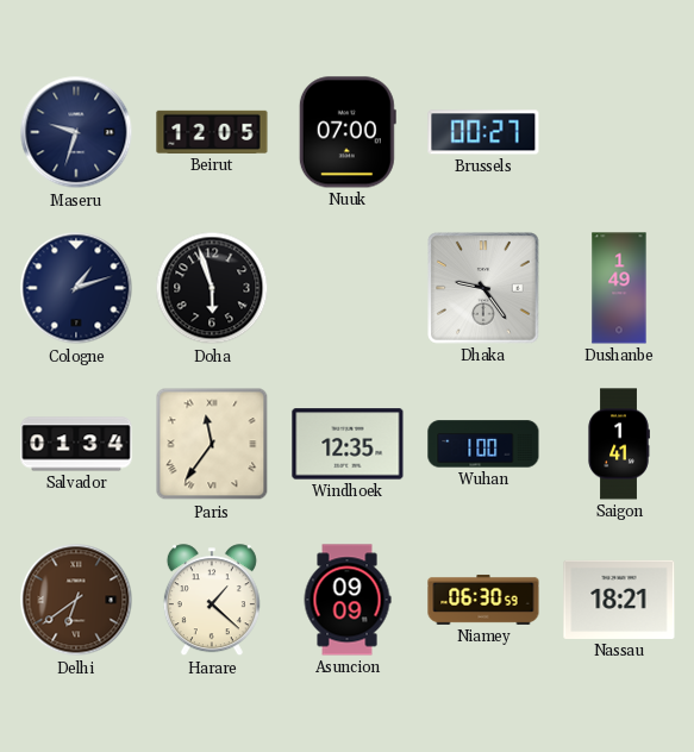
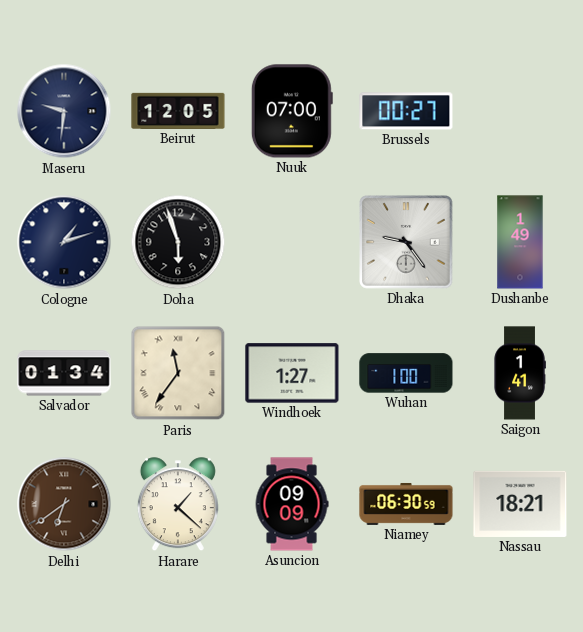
Maseru: 9:33 -> 9:31
Windhoek: 12:35 -> 1:27
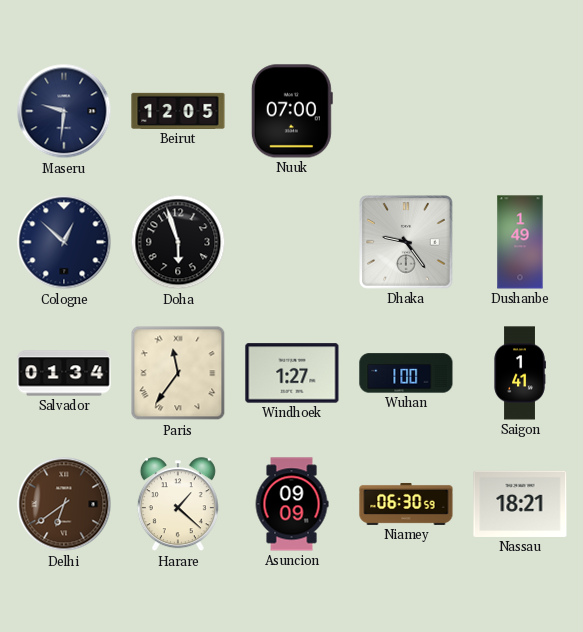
Brussels: 00:27 -> none
Cologne: 1:12 -> 12:52
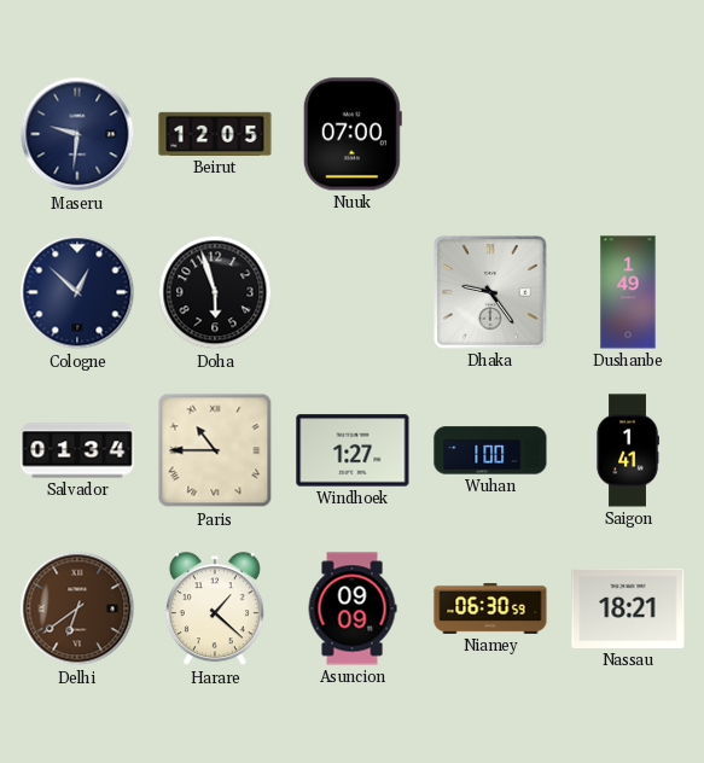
Paris: 11:36 -> 10:45
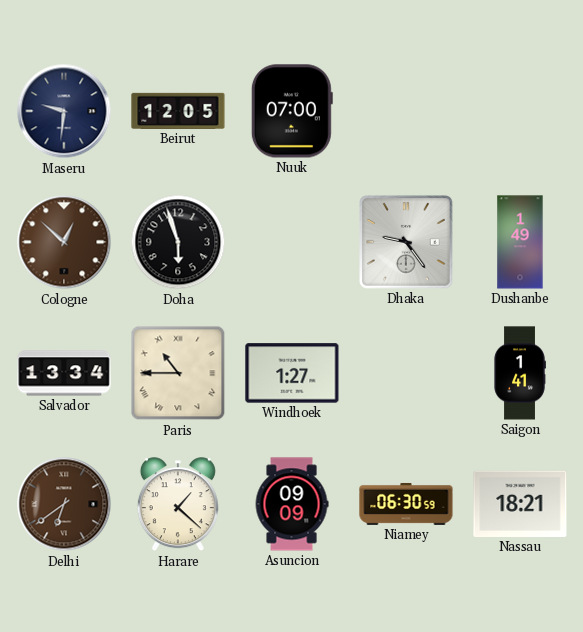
Cologne dial: navy -> brown
Salvador: 01:34 -> 13:34
Wuhan: 1:00 -> none
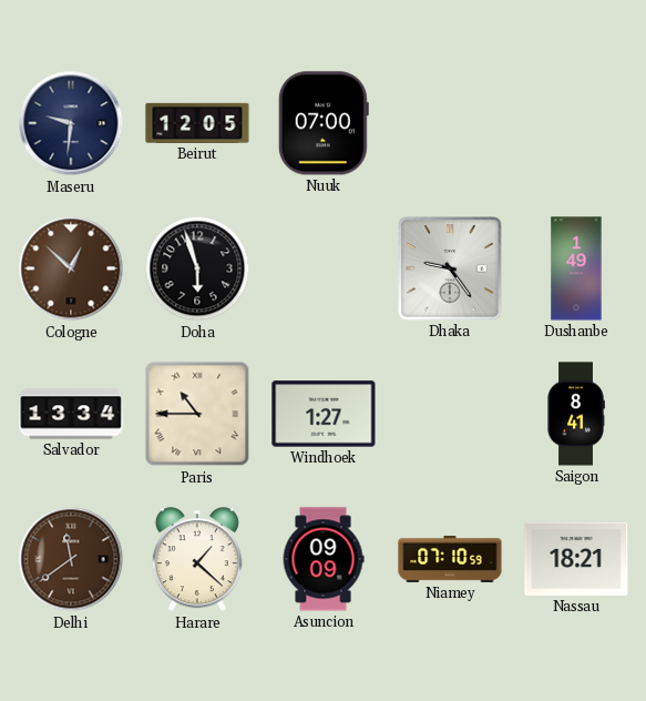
Saigon: 1:41 -> 8:41
Delhi: 6:39 -> 11:39
Niamey: 06:30 -> 07:10
